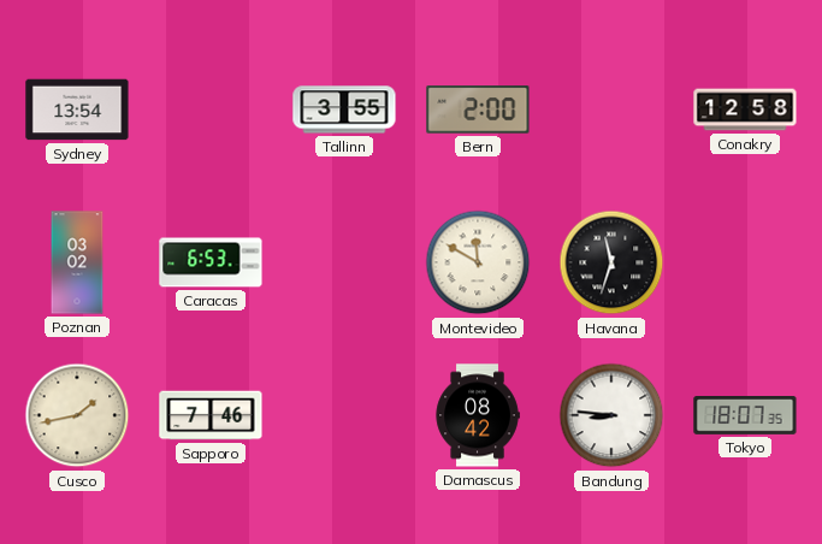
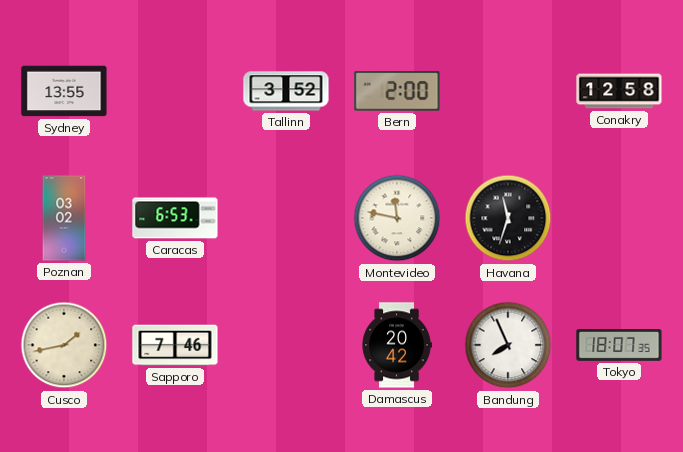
Sydney: 13:54 -> 13:55
Tallinn: 3:55 -> 3:52
Montevideo: 11:50 -> 11:47
Damascus: 08:42 -> 20:42
Bandung: 8:46 -> 7:56
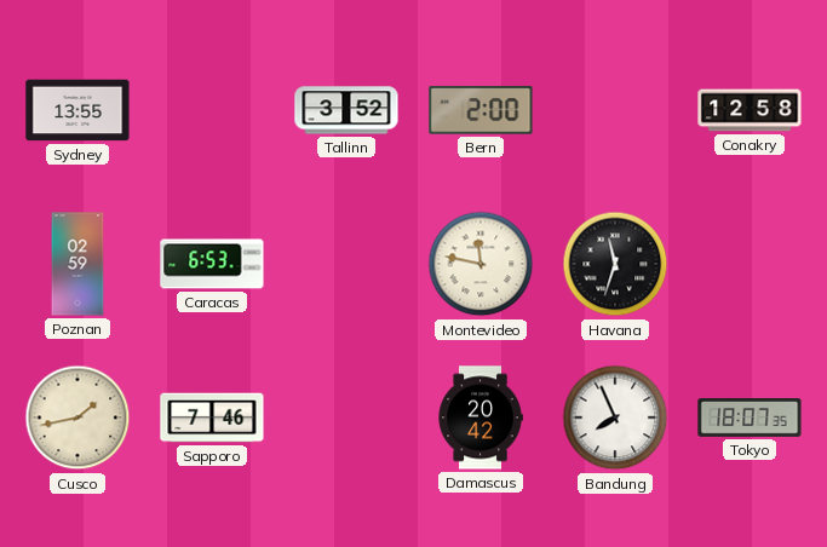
Poznan: 03:02 -> 02:59
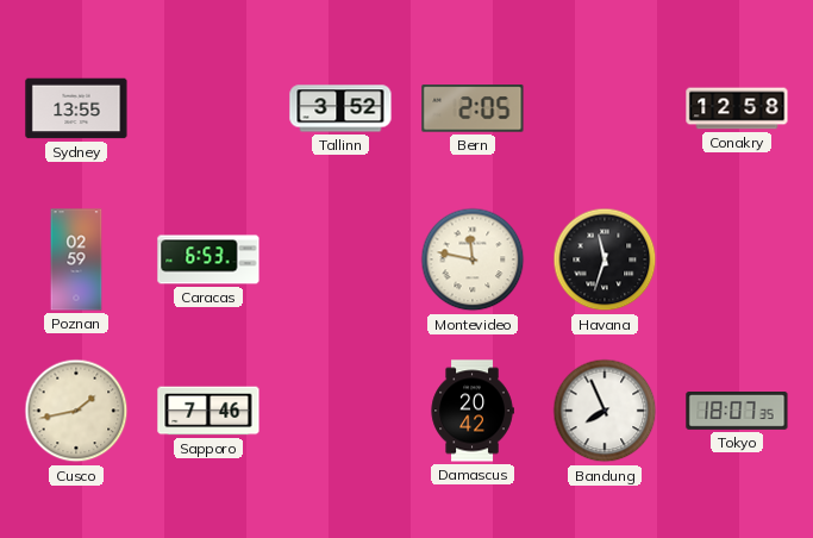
Bern: 2:00 -> 2:05
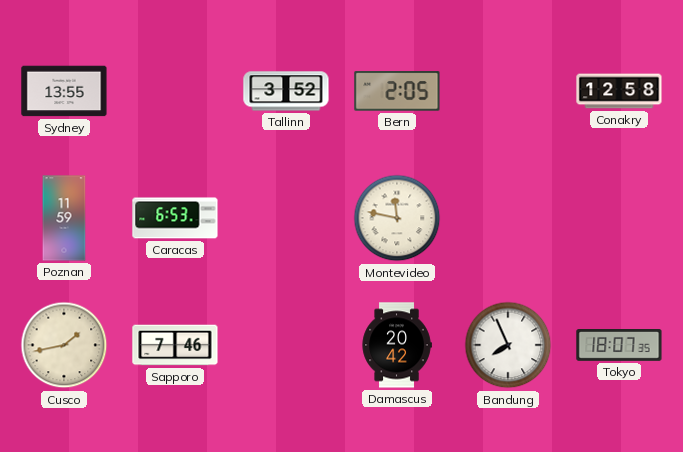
Poznan: 02:59 -> 11:59
Havana: 11:33 -> none
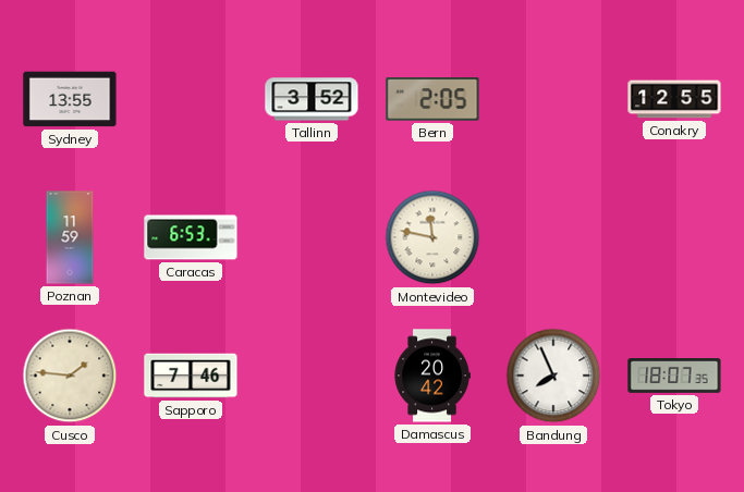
Conakry: 12:58 -> 12:55
Cusco: 1:43 -> 1:46
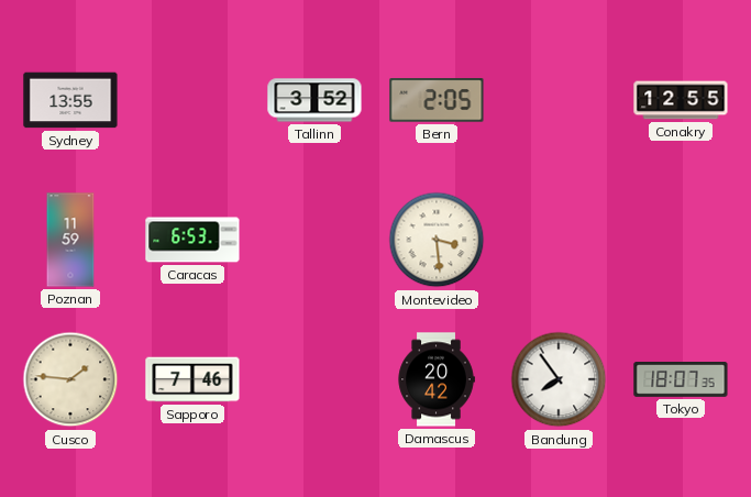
Montevideo: 11:47 -> 3:29
Bandung: 7:56 -> 7:54
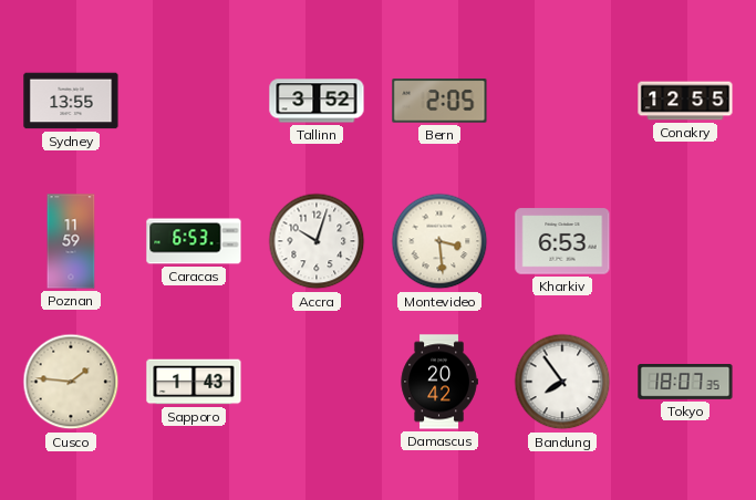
Accra: none -> 10:03
Kharkiv: none -> 6:53
Sapporo: 7:46 -> 1:43
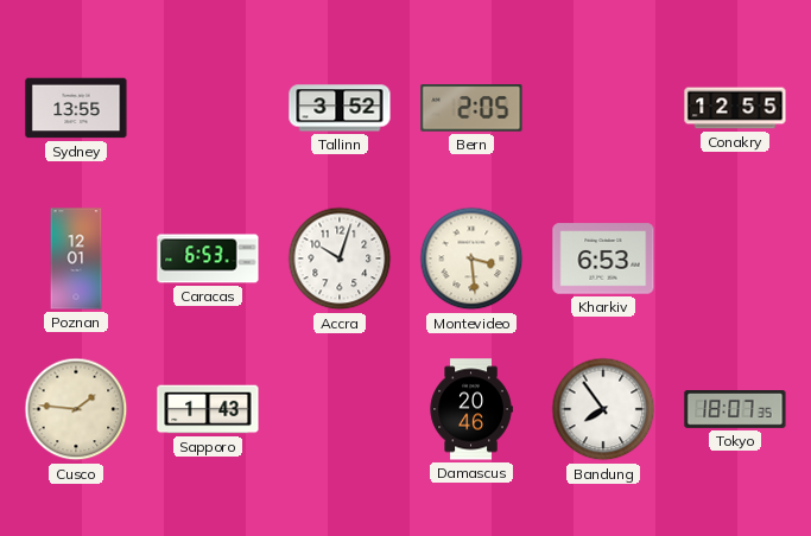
Poznan: 11:59 -> 12:01
Damascus: 20:42 -> 20:46
